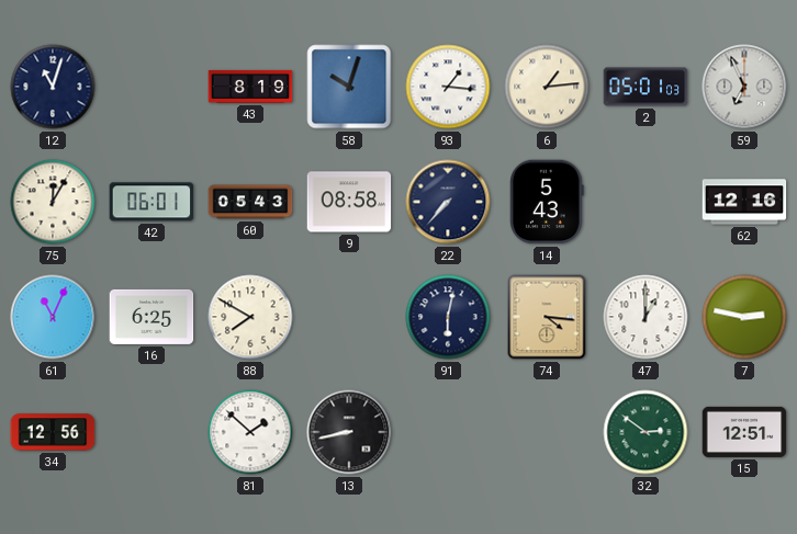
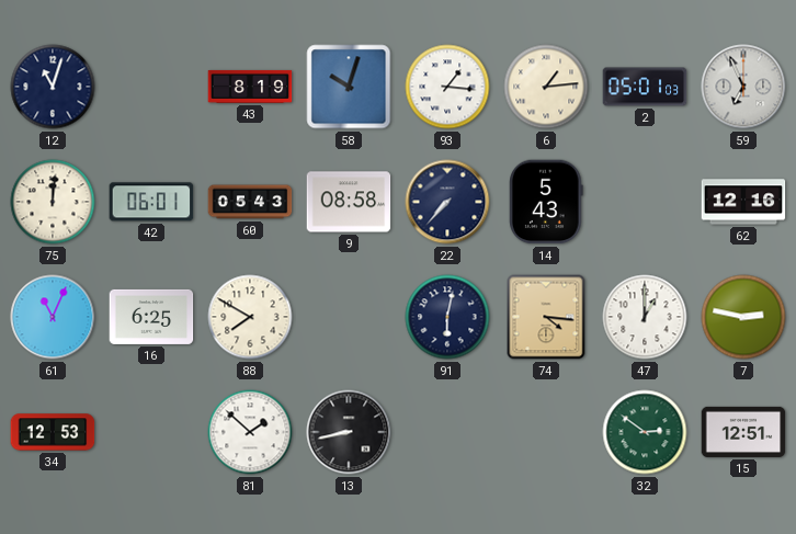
75: 12:05 -> 12:01
34: 12:56 -> 12:53
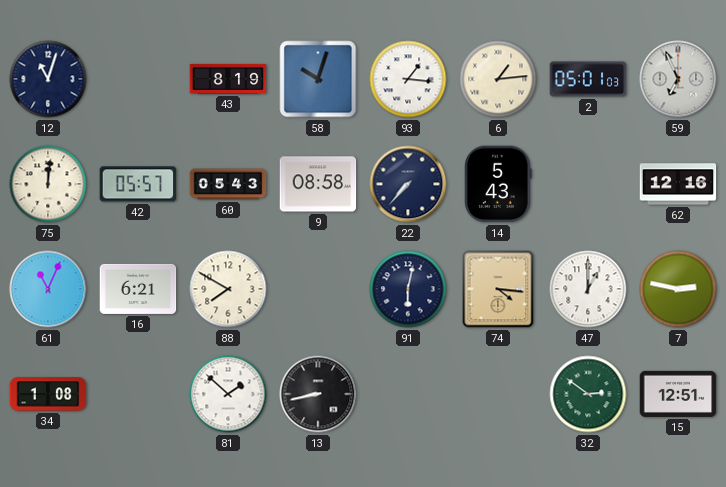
42: 06:01 -> 05:57
16: 6:25 -> 6:21
34: 12:53 -> 1:08
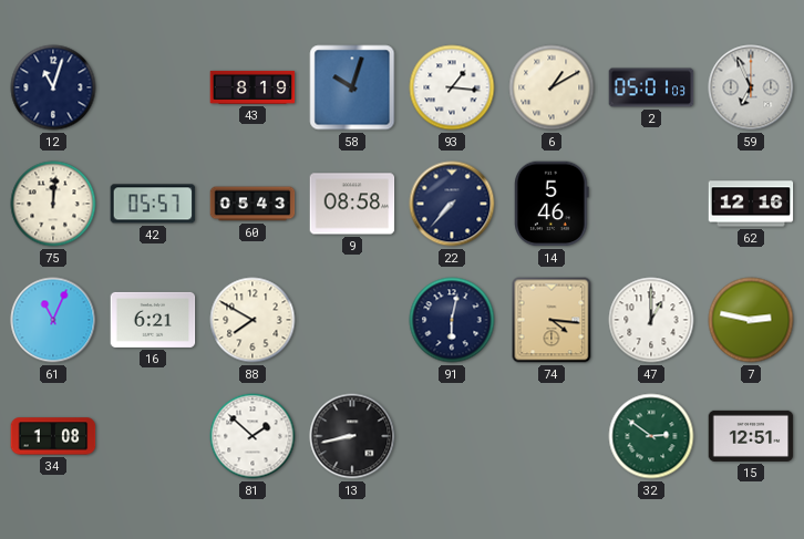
6: 1:14 -> 1:10
14: 5:43 -> 5:46
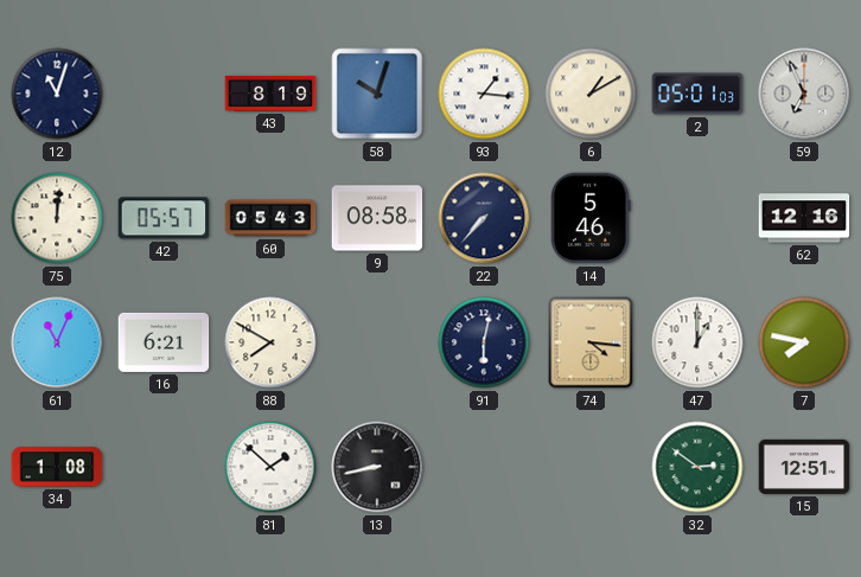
7: 2:47 -> 7:47
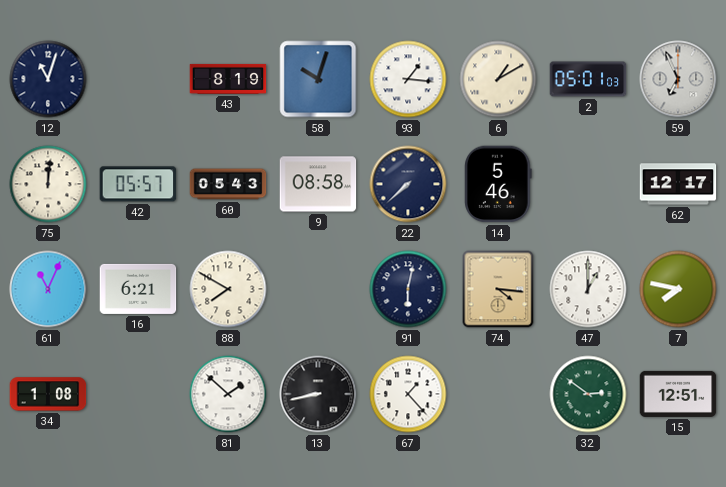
22: 7:37 -> 7:38
62: 12:16 -> 12:17
67: none -> 1:23
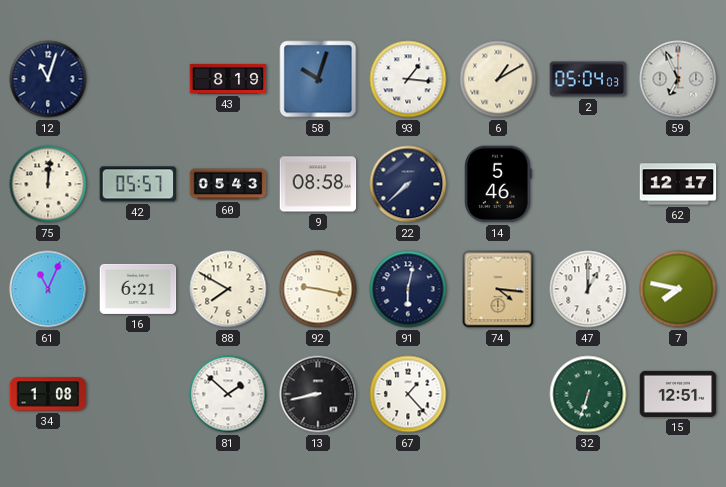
2: 05:01 -> 05:04
92: none -> 9:17
32: 2:51 -> 6:33
